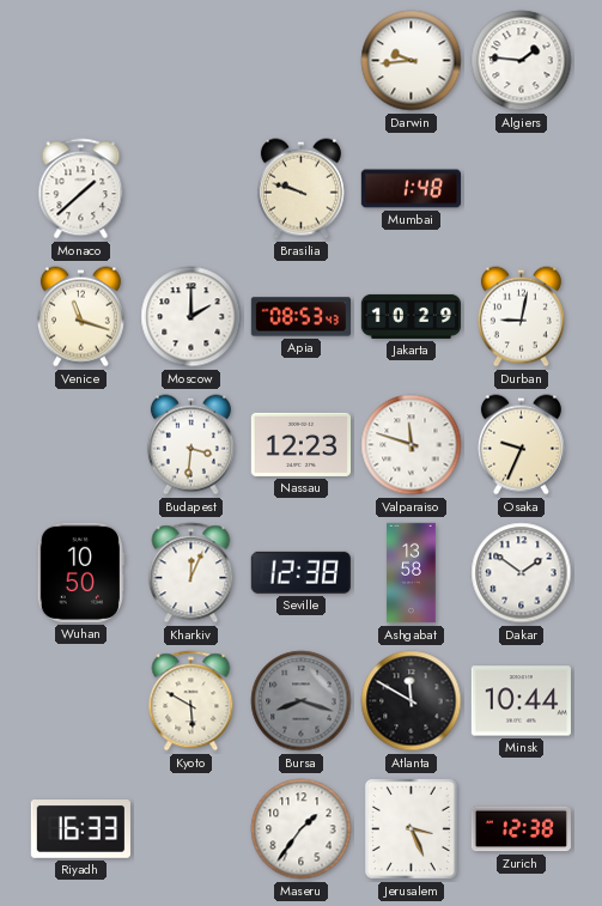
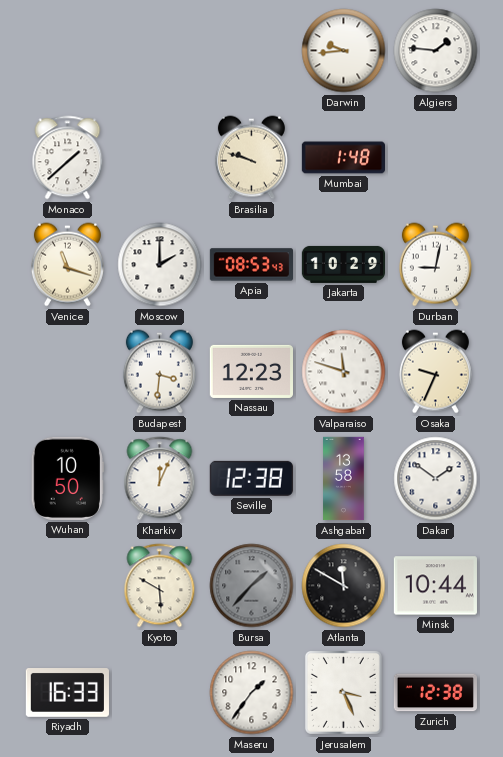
Bursa: 8:18 -> 1:37
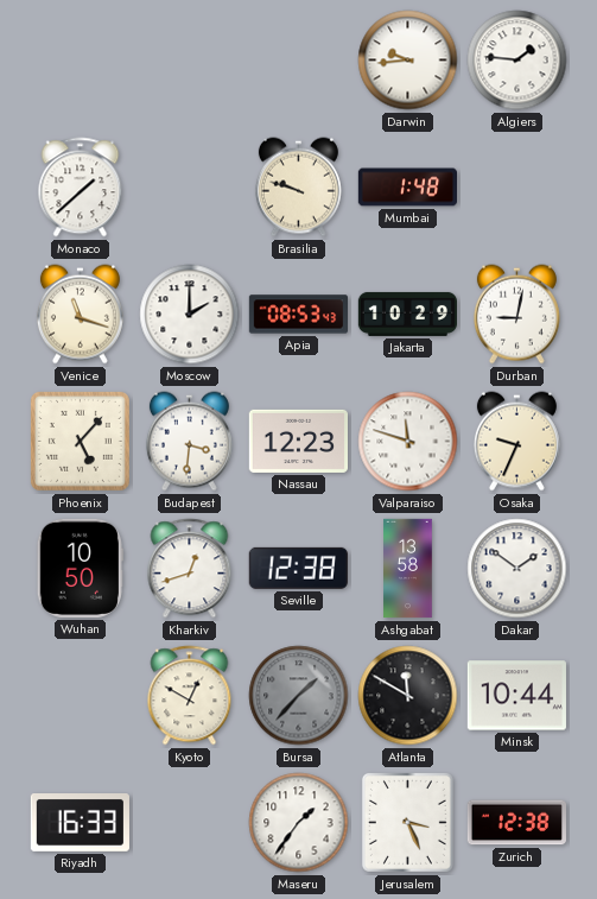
Phoenix: none -> 5:07
Kharkiv: 12:04 -> 12:42
Kyoto: 5:50 -> 12:50
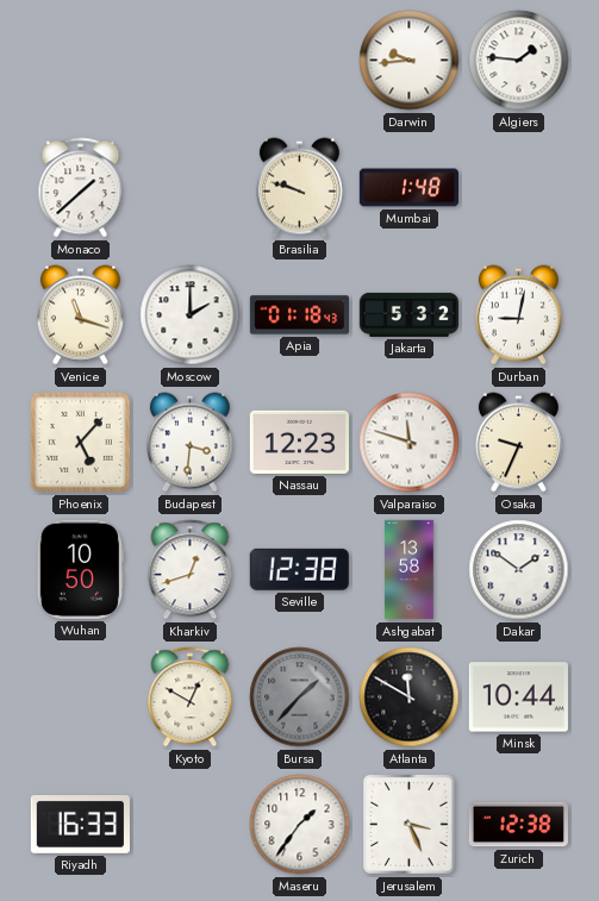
Apia: 08:53 -> 01:18
Jakarta: 10:29 -> 5:32
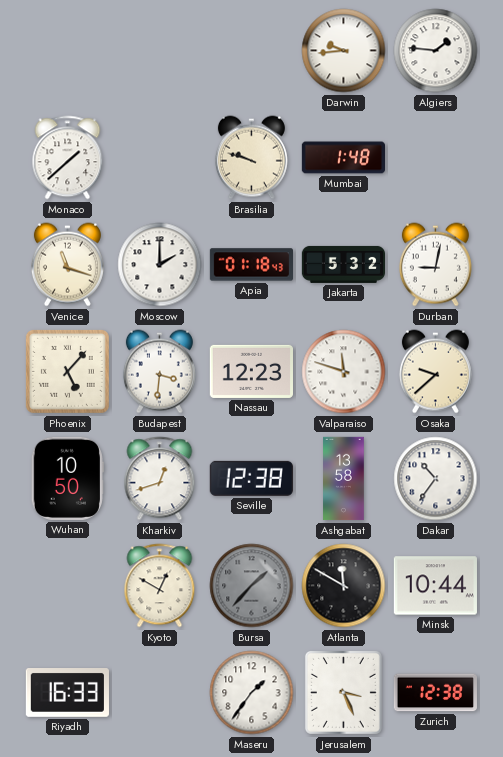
Osaka: 9:34 -> 9:38
Dakar: 1:51 -> 10:36
